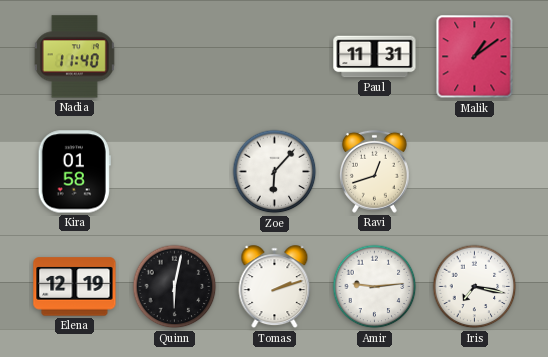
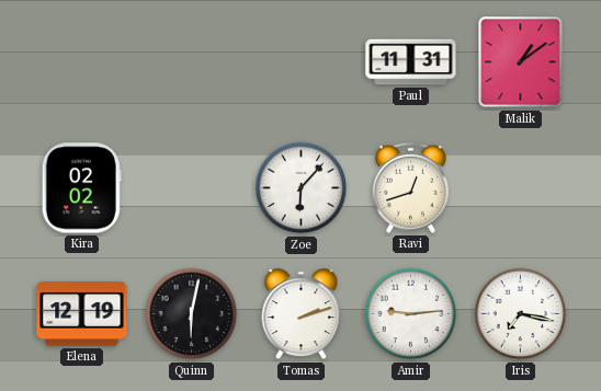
Nadia: 11:40 -> none
Kira: 01:58 -> 02:02
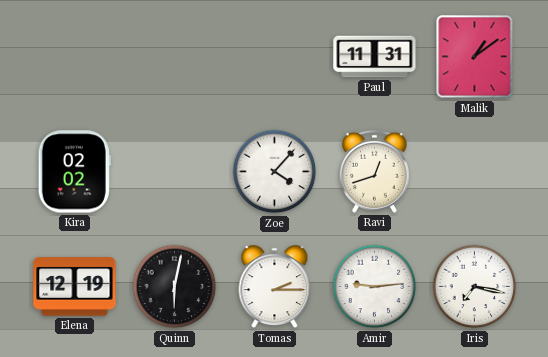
Zoe: 6:07 -> 4:07
Tomas: 2:12 -> 2:15
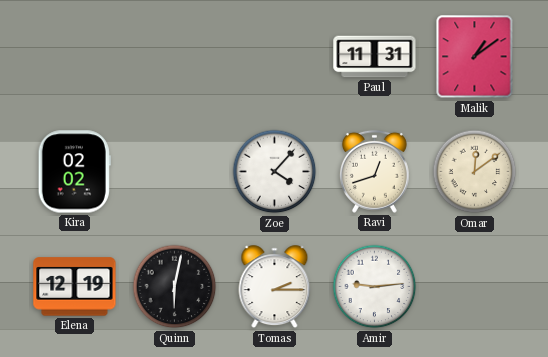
Omar: none -> 12:09
Iris: 7:17 -> none
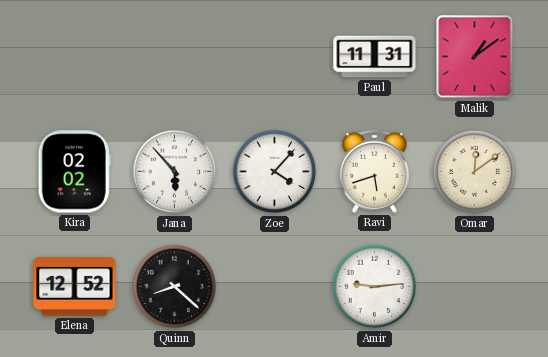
Jana: none -> 5:53
Ravi: 12:42 -> 5:42
Elena: 12:19 -> 12:52
Quinn: 6:02 -> 8:22
Tomas: 2:15 -> none
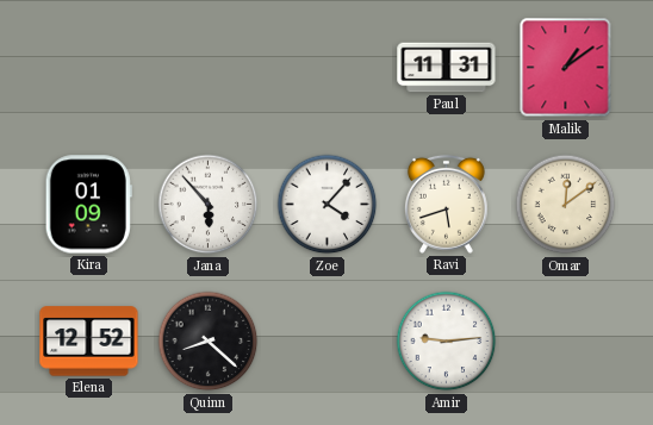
Kira: 02:02 -> 01:09
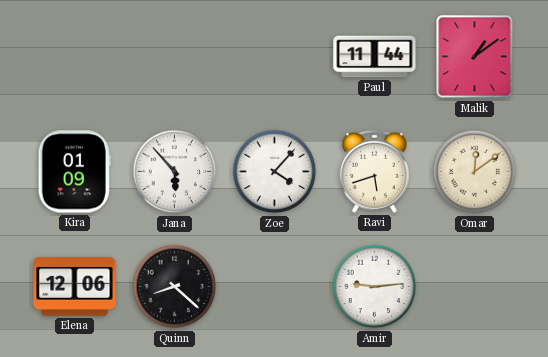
Paul: 11:31 -> 11:44
Elena: 12:52 -> 12:06
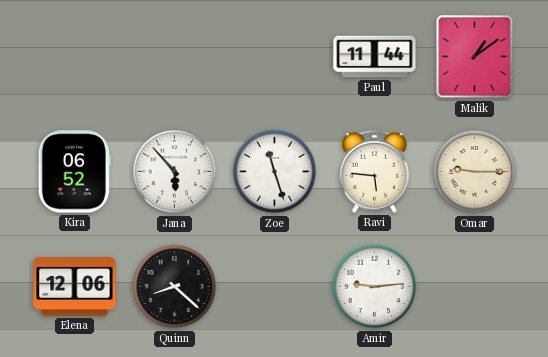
Kira: 01:09 -> 06:52
Zoe: 4:07 -> 11:27
Ravi: 5:42 -> 5:46
Omar: 12:09 -> 9:15
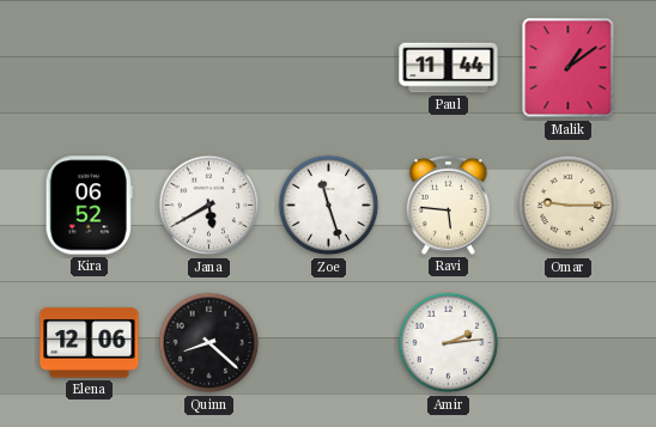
Jana: 5:53 -> 5:40
Amir: 9:14 -> 2:14
